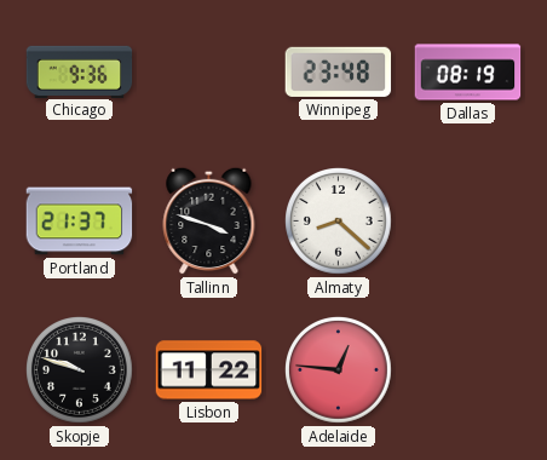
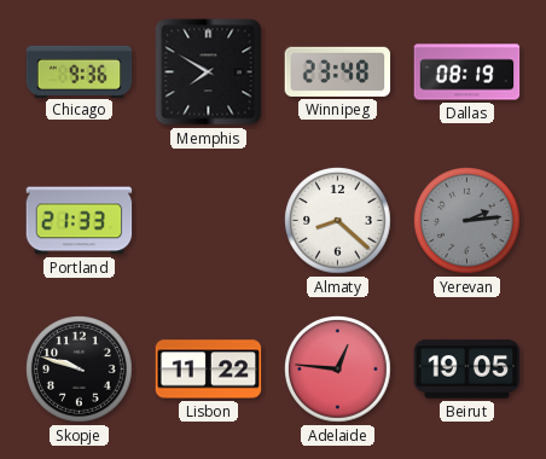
Memphis: none -> 7:50
Portland: 21:37 -> 21:33
Tallinn: 3:48 -> none
Yerevan: none -> 2:14
Beirut: none -> 19:05
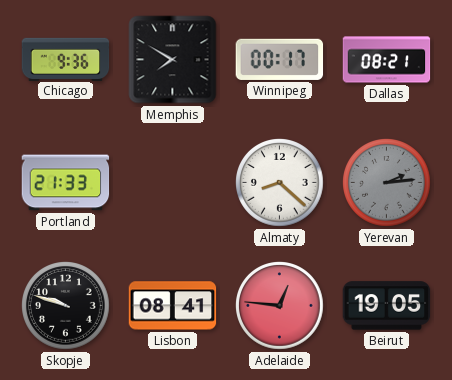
Winnipeg: 23:48 -> 00:17
Dallas: 08:19 -> 08:21
Lisbon: 11:22 -> 08:41
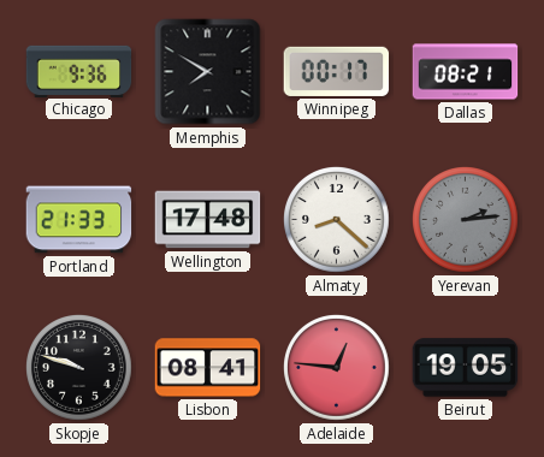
Wellington: none -> 17:48
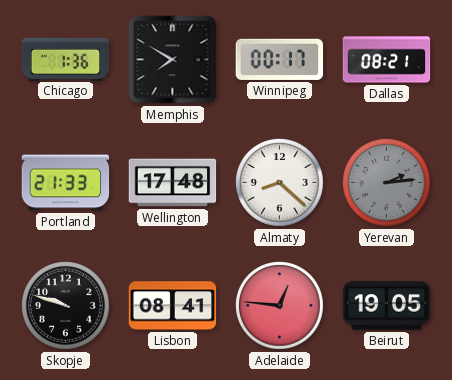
Chicago: 9:36 -> 1:36
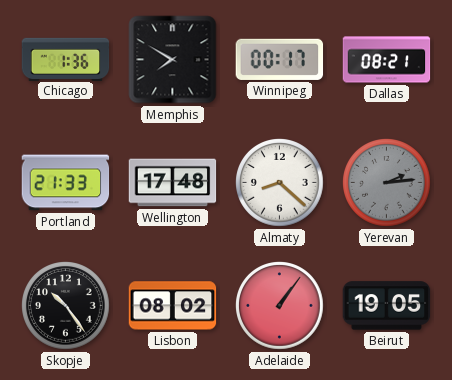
Skopje: 9:48 -> 10:24
Lisbon: 08:41 -> 08:02
Adelaide: 12:46 -> 1:06
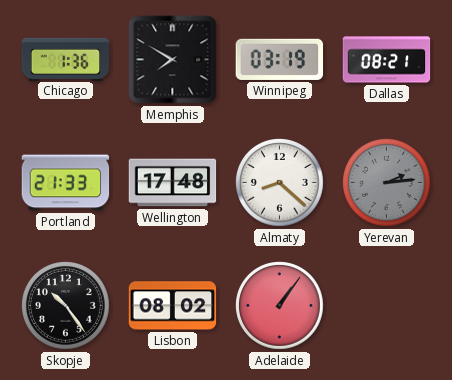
Winnipeg: 00:17 -> 03:19
Beirut: 19:05 -> none
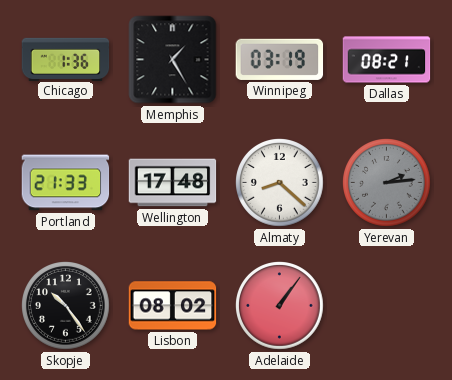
Memphis: 7:50 -> 1:25
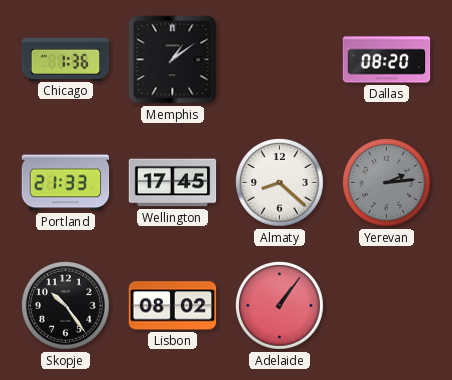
Memphis: 1:25 -> 1:09
Winnipeg: 03:19 -> none
Dallas: 08:21 -> 08:20
Wellington: 17:48 -> 17:45
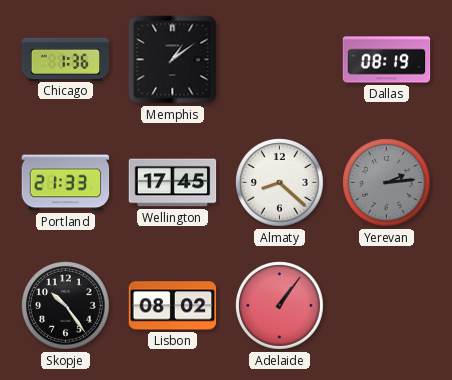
Dallas: 08:20 -> 08:19
